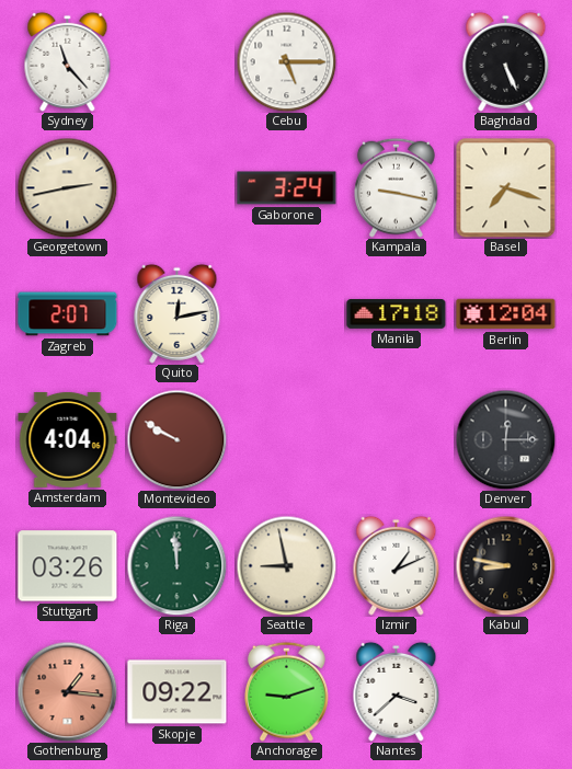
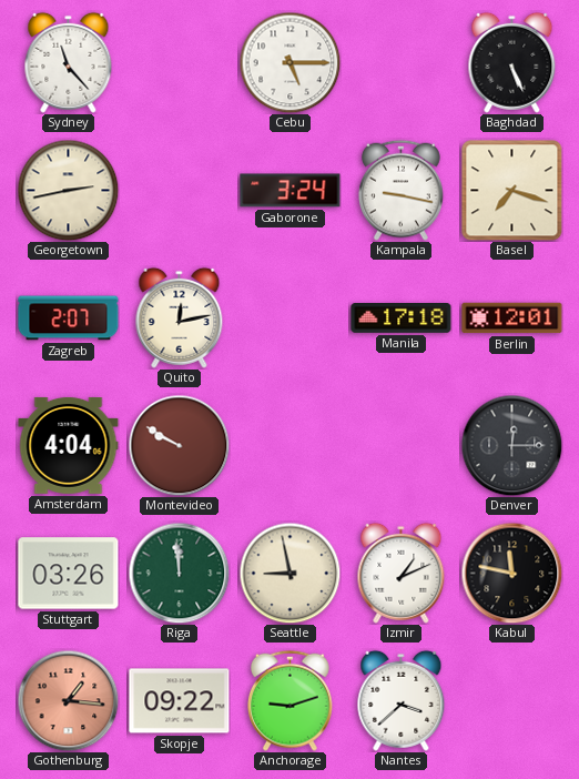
Berlin: 12:04 -> 12:01
Kabul: 8:47 -> 11:47
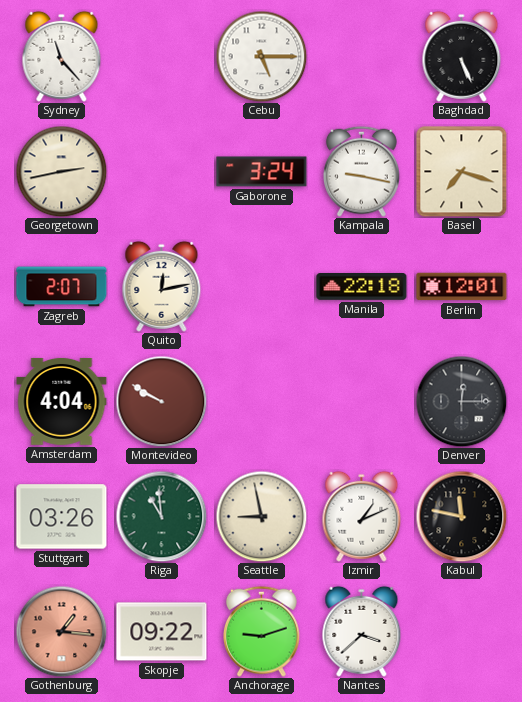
Manila: 17:18 -> 22:18
Riga: 11:59 -> 10:59
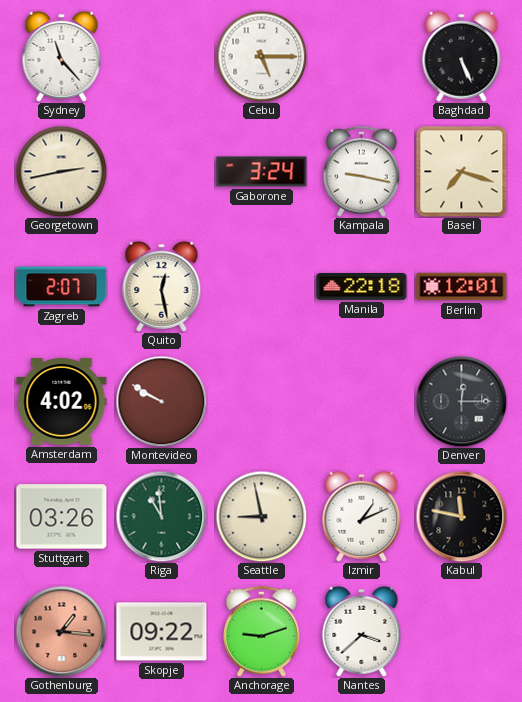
Quito: 12:13 -> 12:28
Amsterdam: 4:04 -> 4:02
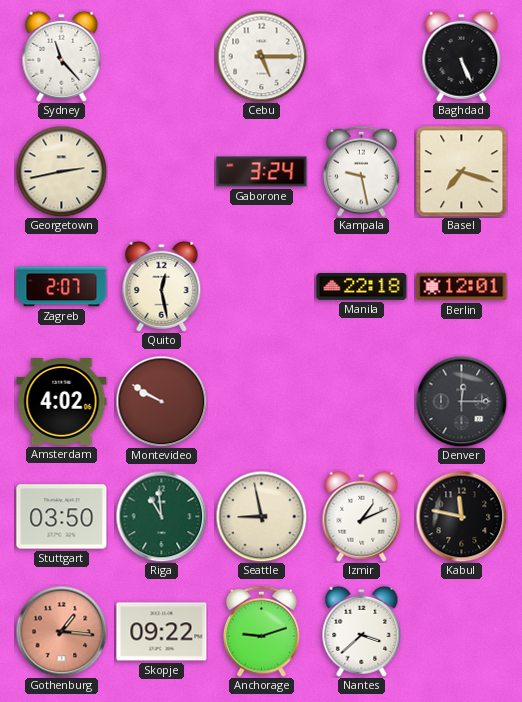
Kampala: 9:17 -> 9:28
Stuttgart: 03:26 -> 03:50
